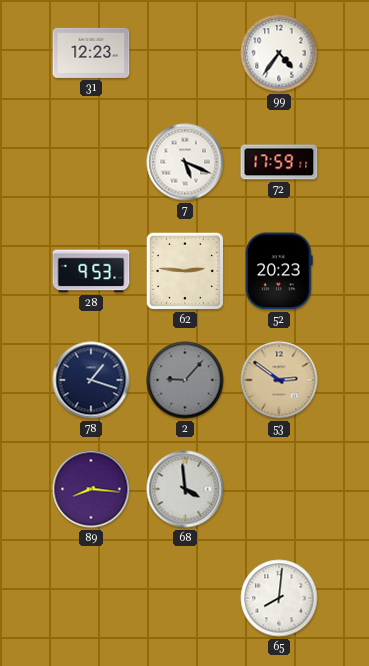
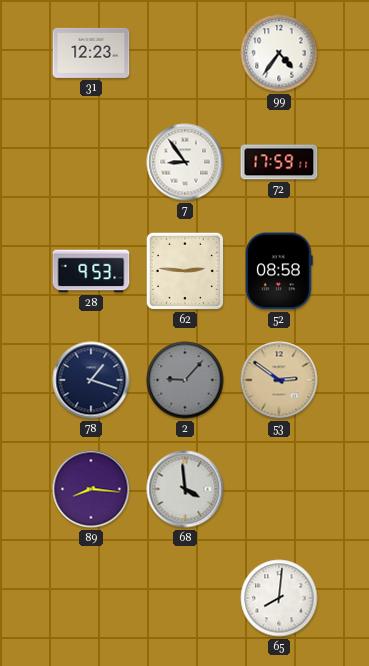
7: 5:19 -> 8:54
52: 20:23 -> 08:58
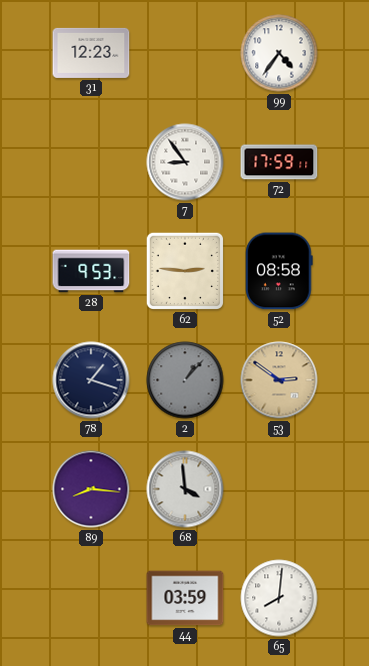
2: 9:07 -> 1:07
44: none -> 03:59
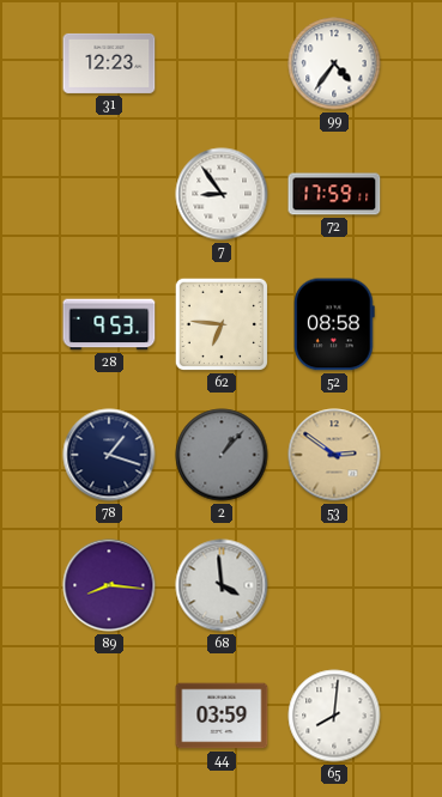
62: 2:46 -> 6:46
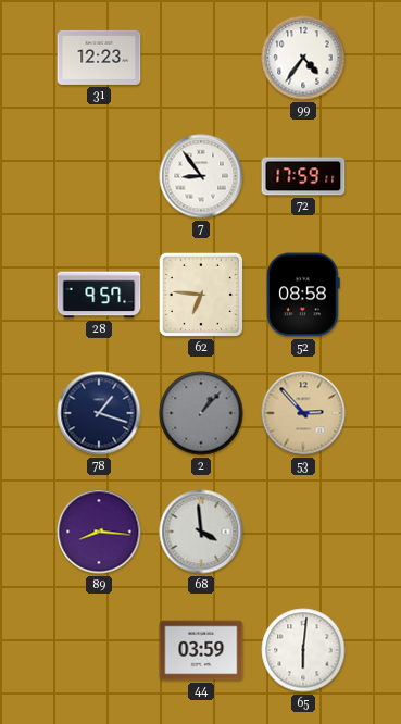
28: 9:53 -> 9:57
53: 2:51 -> 2:53
65: 8:01 -> 6:01
